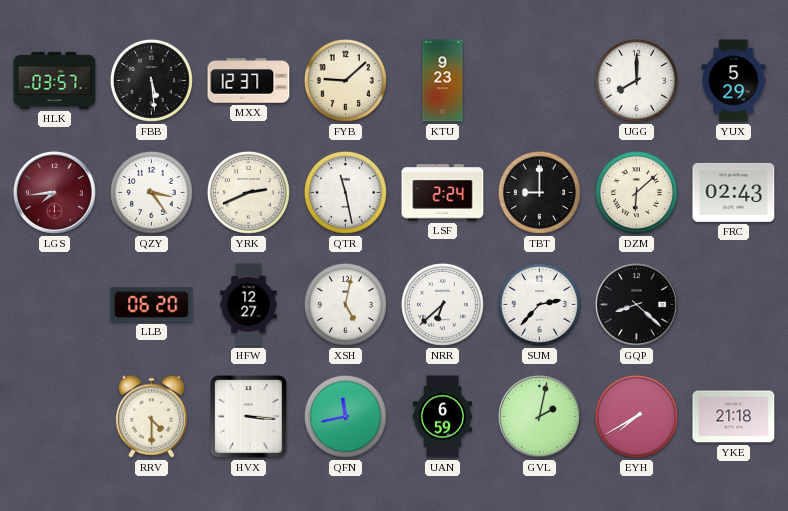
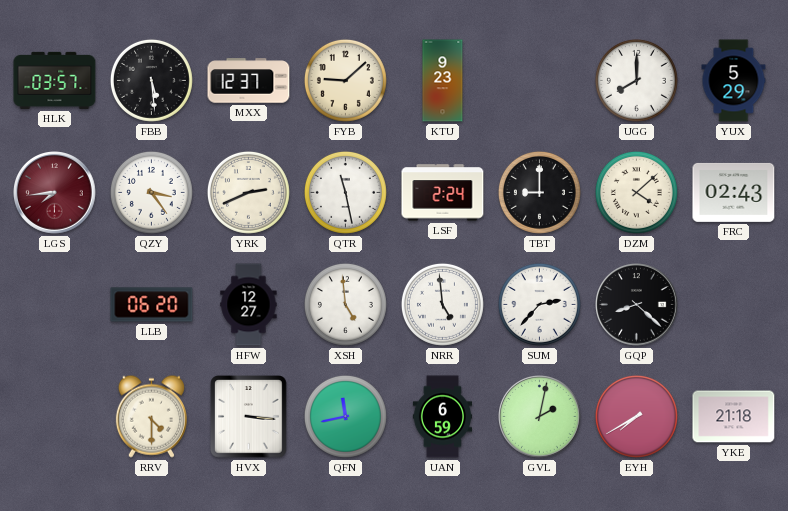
DZM: 6:08 -> 4:08
XSH: 5:02 -> 4:59
NRR: 6:38 -> 4:59
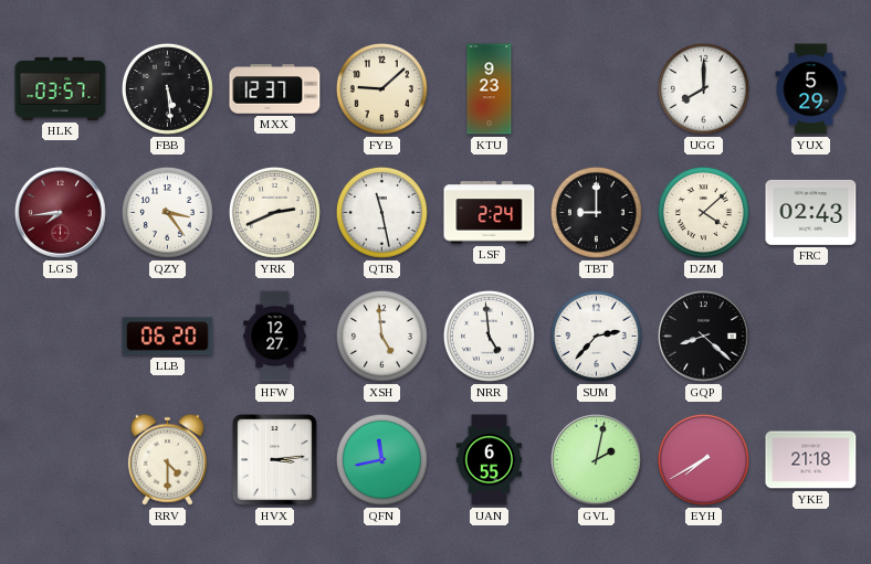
HVX: 3:16 -> 3:14
UAN: 6:59 -> 6:55
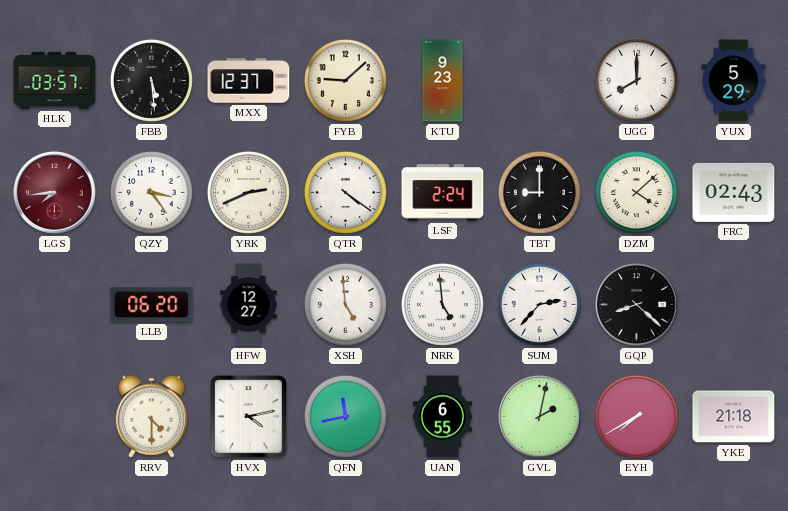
QTR: 11:28 -> 4:21
HVX: 3:14 -> 4:13
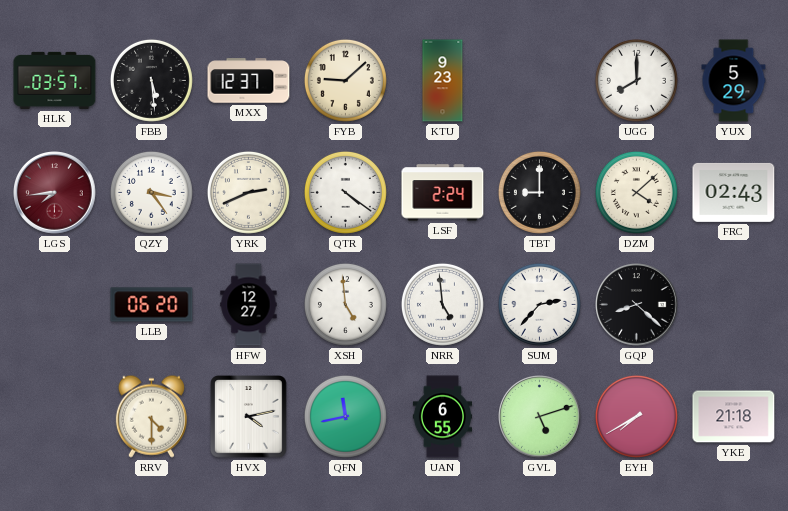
GVL: 2:02 -> 5:12
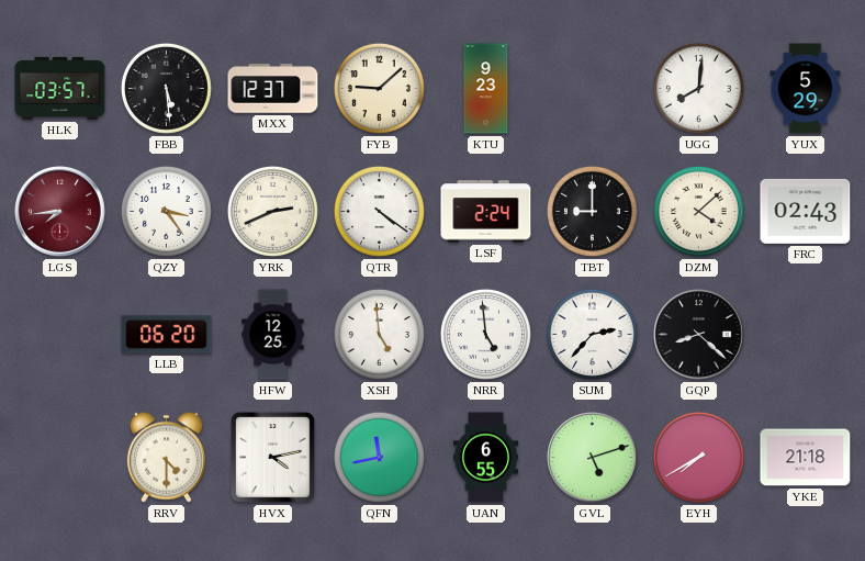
UGG: 8:00 -> 8:01
HFW: 12:27 -> 12:25
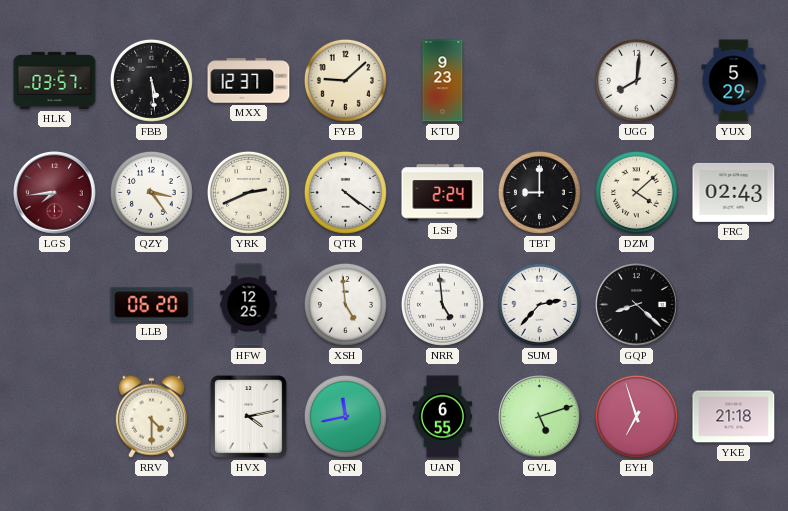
EYH: 7:40 -> 6:57
